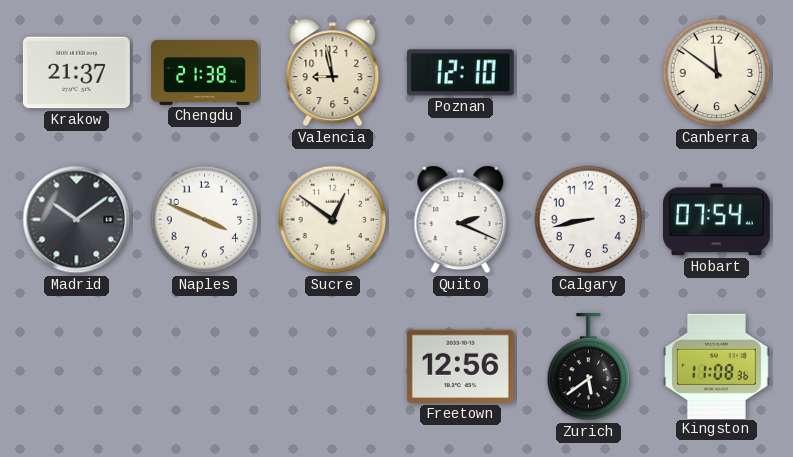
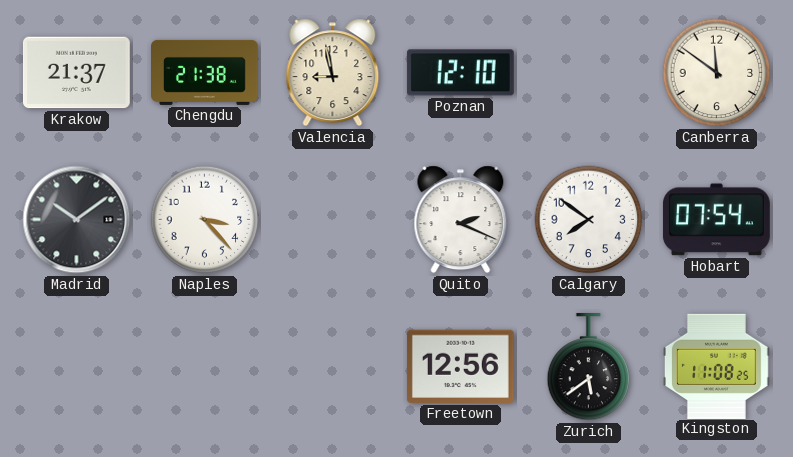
Naples: 3:49 -> 3:23
Sucre: 12:51 -> none
Calgary: 8:43 -> 7:51
Kingston: 11:08:36 -> 11:08:25
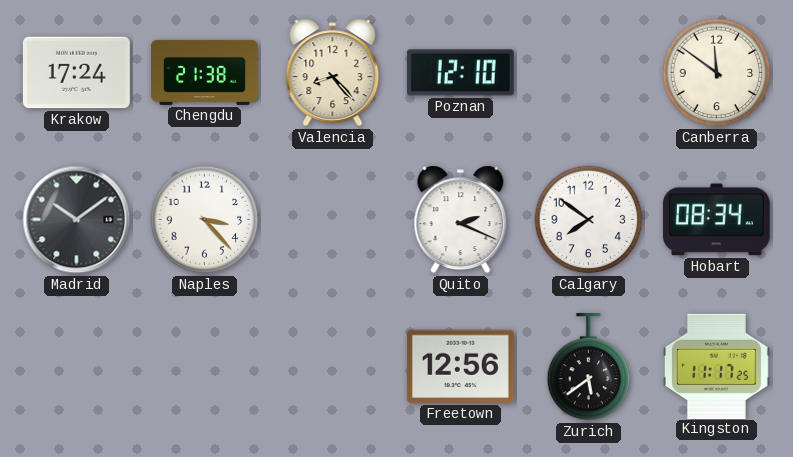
Krakow: 21:37 -> 17:24
Valencia: 8:58 -> 8:23
Hobart: 07:54 -> 08:34
Kingston: 11:08 -> 11:17
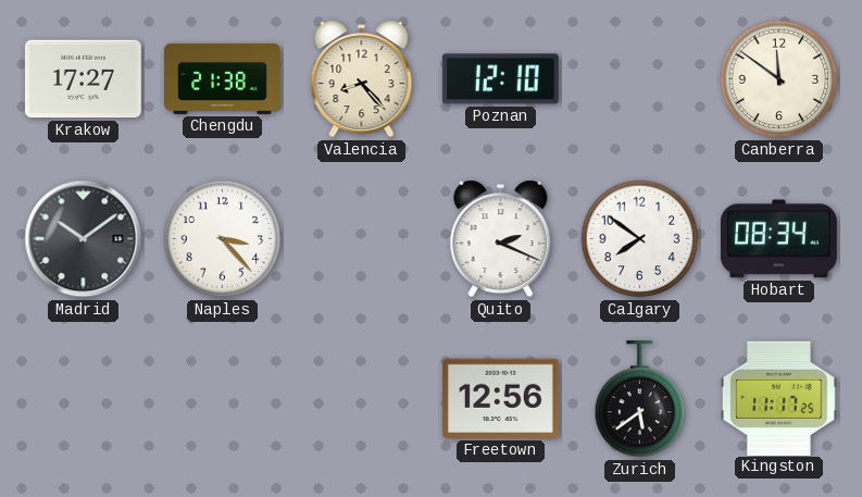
Krakow: 17:24 -> 17:27
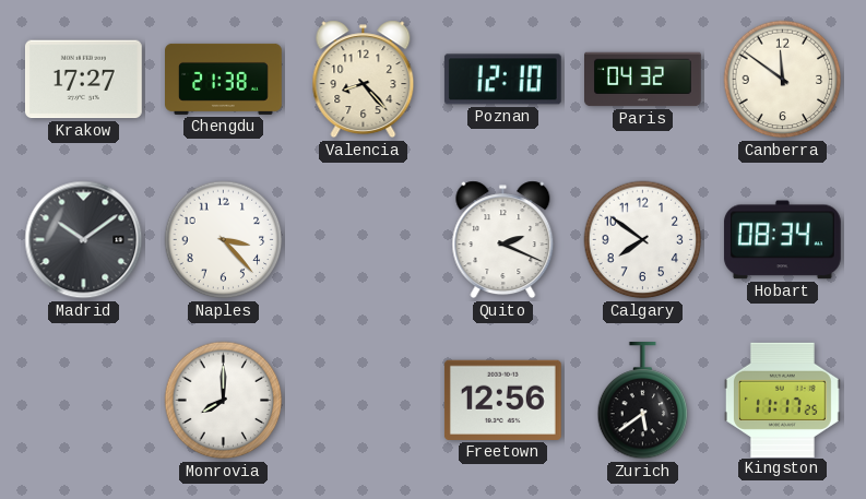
Paris: none -> 04:32
Monrovia: none -> 8:00
